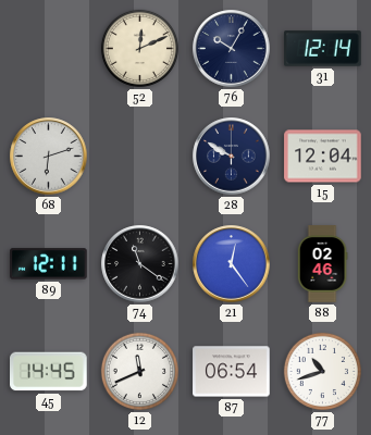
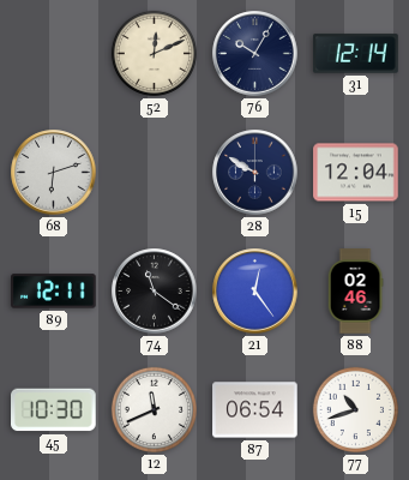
45: 14:45 -> 10:30
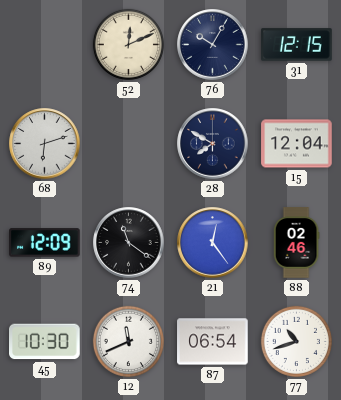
31: 12:14 -> 12:15
28: 9:50 -> 7:50
89: 12:11 -> 12:09
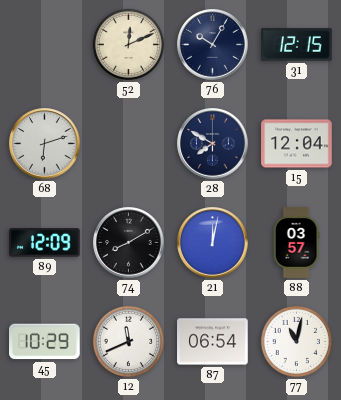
74: 11:21 -> 8:10
21: 12:24 -> 12:02
88: 02:46 -> 03:57
45: 10:30 -> 10:29
77: 10:42 -> 11:02
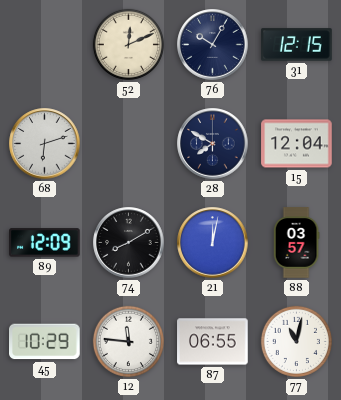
12: 11:41 -> 11:46
87: 06:54 -> 06:55
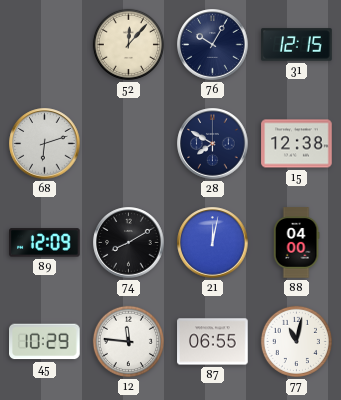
52: 12:11 -> 12:07
15: 12:04 -> 12:38
88: 03:57 -> 04:00
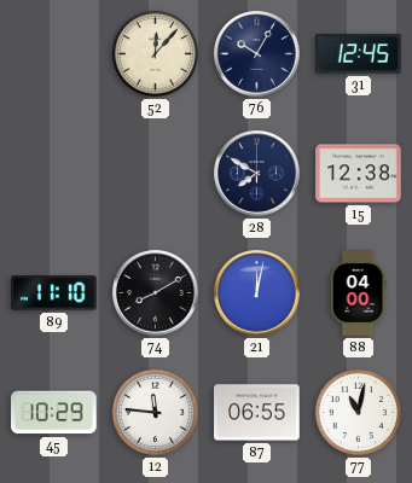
31: 12:15 -> 12:45
68: 6:12 -> none
89: 12:09 -> 11:10
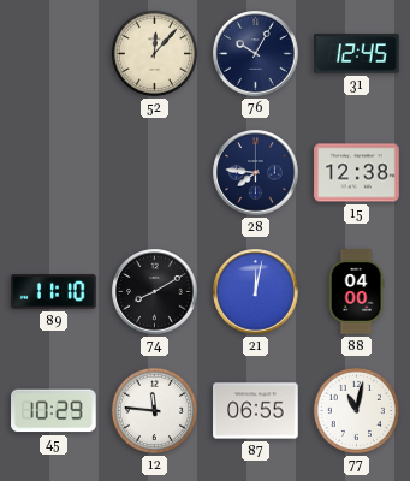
28: 7:50 -> 7:46
